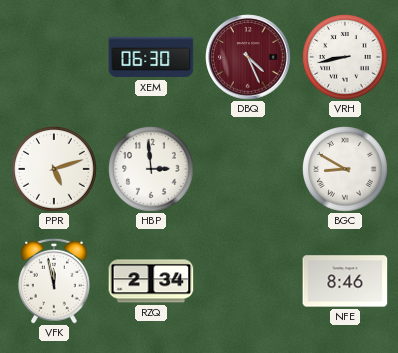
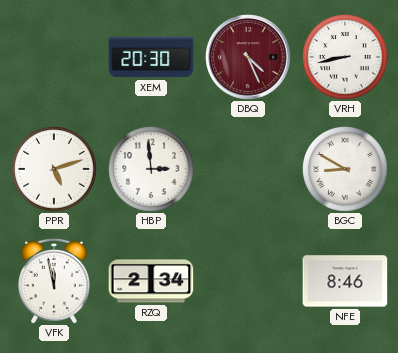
XEM: 06:30 -> 20:30
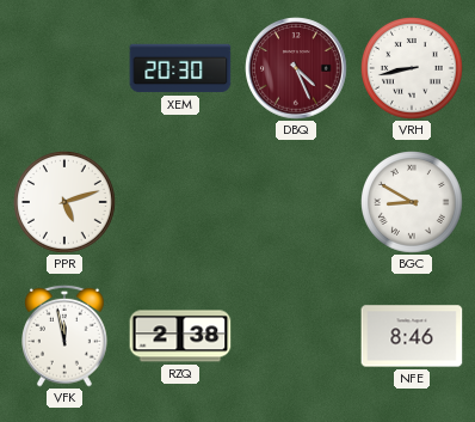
HBP: 2:59 -> none
RZQ: 2:34 -> 2:38
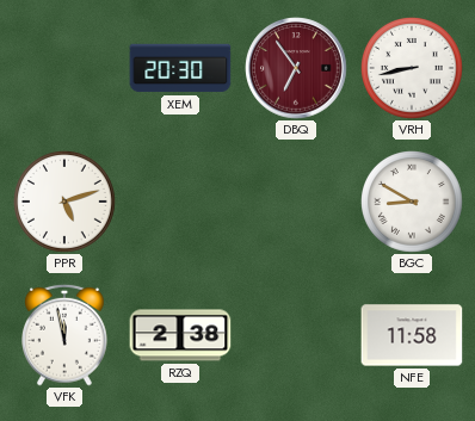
DBQ: 4:26 -> 6:54
NFE: 8:46 -> 11:58
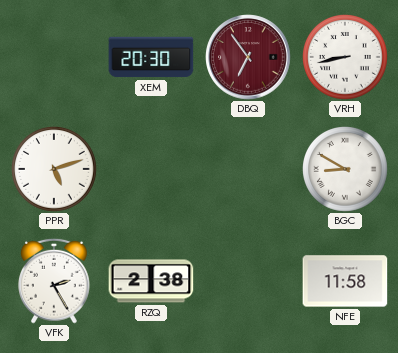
VFK: 11:58 -> 2:25
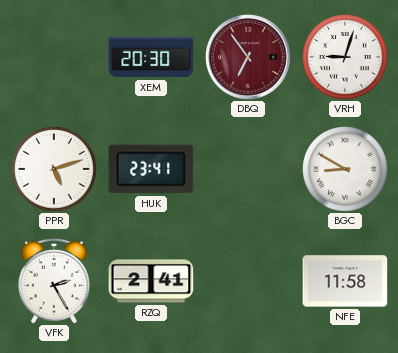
VRH: 8:43 -> 9:03
HUK: none -> 23:41
RZQ: 2:38 -> 2:41
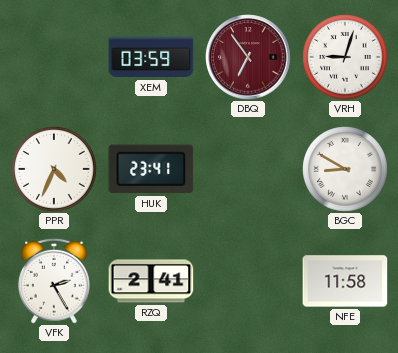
XEM: 20:30 -> 03:59
PPR: 5:12 -> 4:34
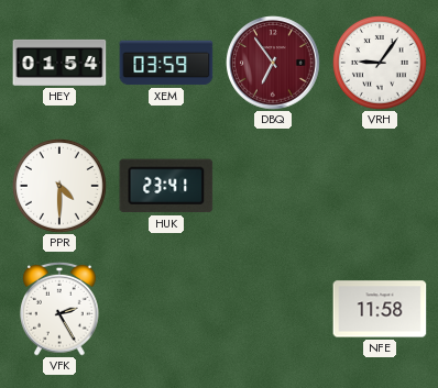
HEY: none -> 01:54
VRH: 9:03 -> 9:06
PPR: 4:34 -> 4:30
BGC: 8:50 -> none
RZQ: 2:41 -> none
